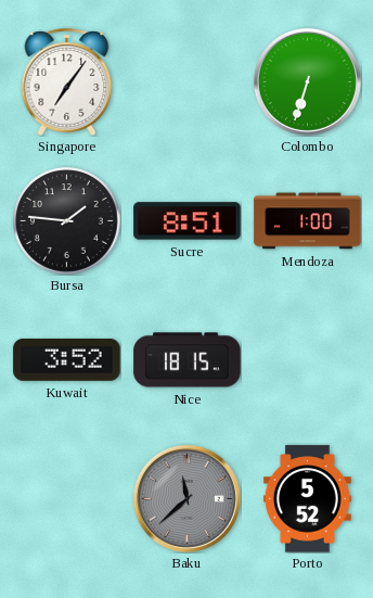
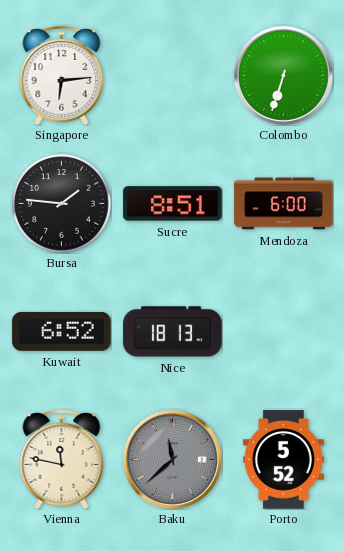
Singapore: 7:06 -> 6:14
Mendoza: 1:00 -> 6:00
Kuwait: 3:52 -> 6:52
Nice: 18:15 -> 18:13
Vienna: none -> 11:47
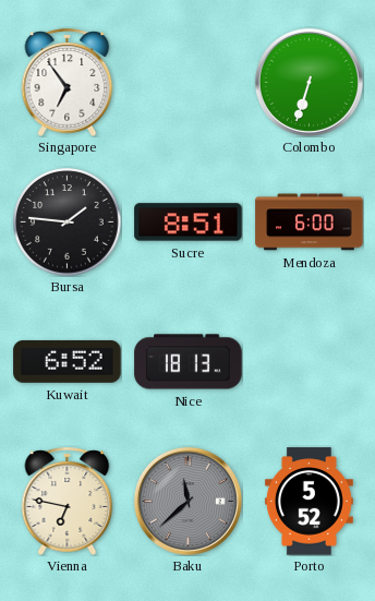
Singapore: 6:14 -> 6:54
Vienna: 11:47 -> 6:47
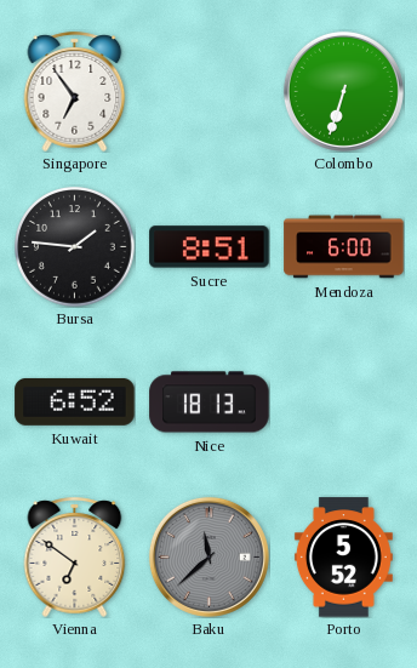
Vienna: 6:47 -> 6:51
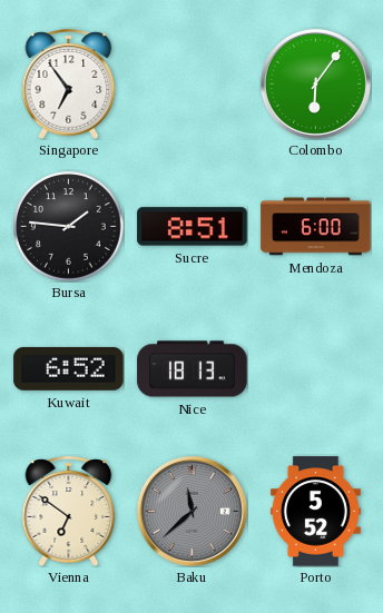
Colombo: 6:33 -> 6:06
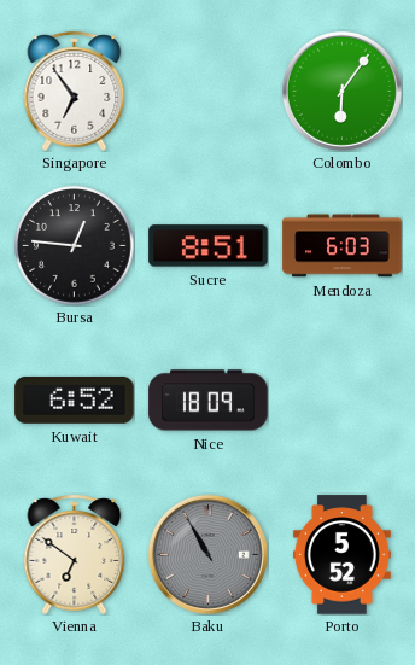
Bursa: 1:46 -> 12:46
Mendoza: 6:00 -> 6:03
Nice: 18:13 -> 18:09
Baku: 11:38 -> 10:55
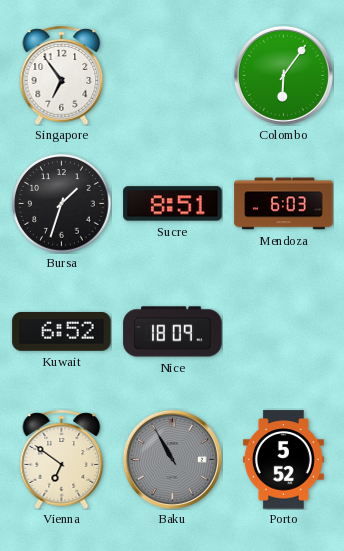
Bursa: 12:46 -> 1:33
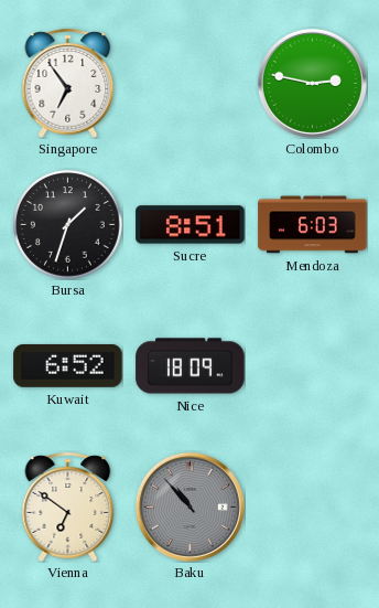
Colombo: 6:06 -> 2:47
Baku: 10:55 -> 10:53
Porto: 5:52 -> none
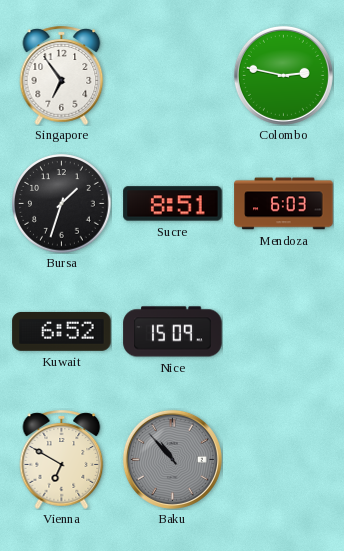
Nice: 18:09 -> 15:09
Vienna: 6:51 -> 6:50
